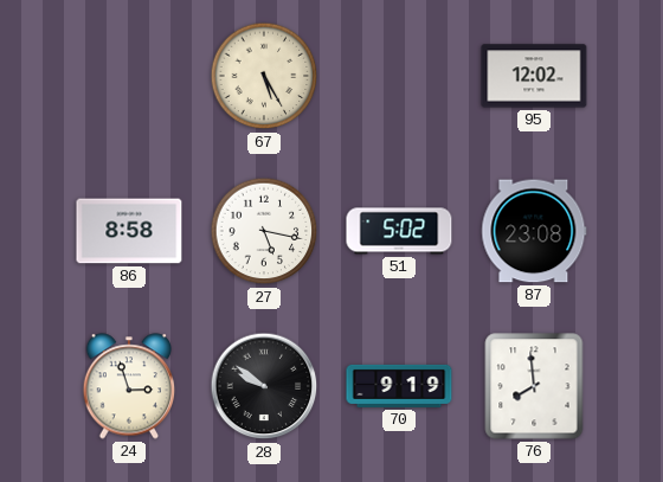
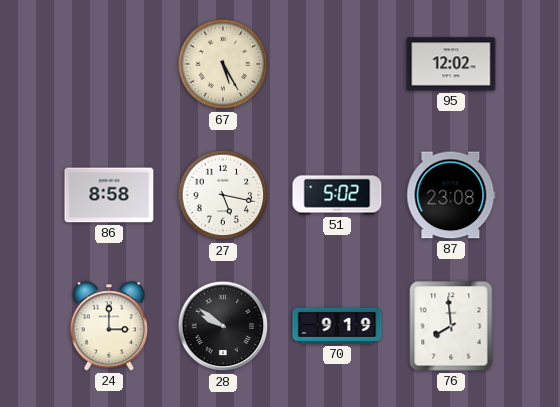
24: 2:57 -> 3:00
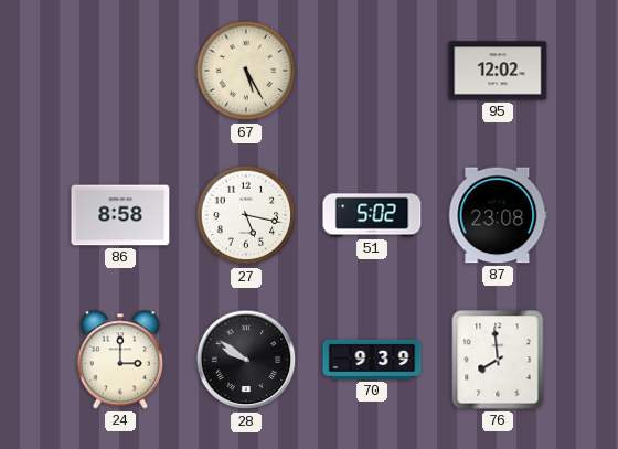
70: 9:19 -> 9:39
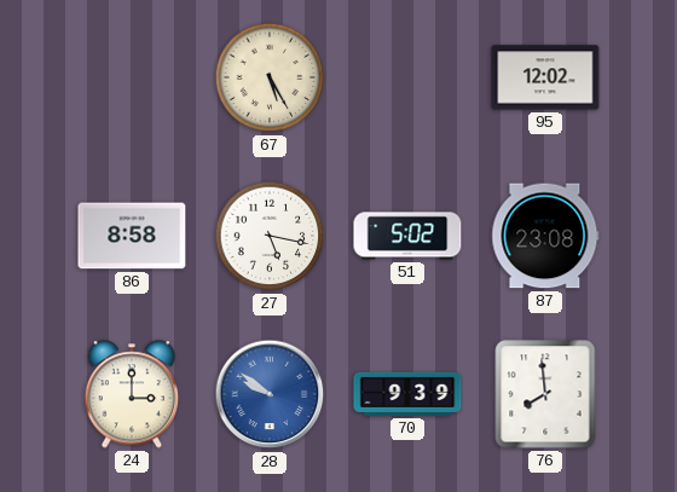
28 dial: black -> blue
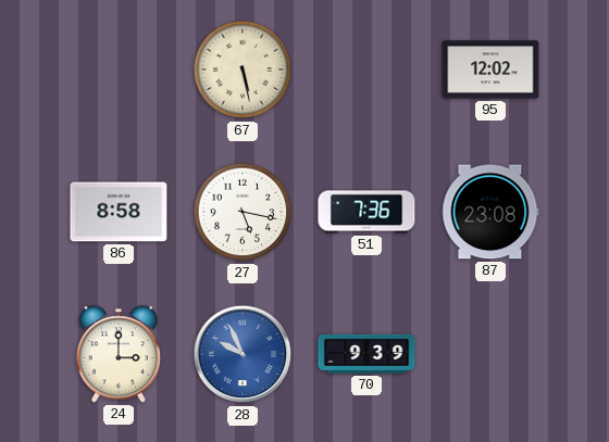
67: 5:25 -> 5:28
51: 5:02 -> 7:36
28: 9:51 -> 9:56
76: 7:59 -> none
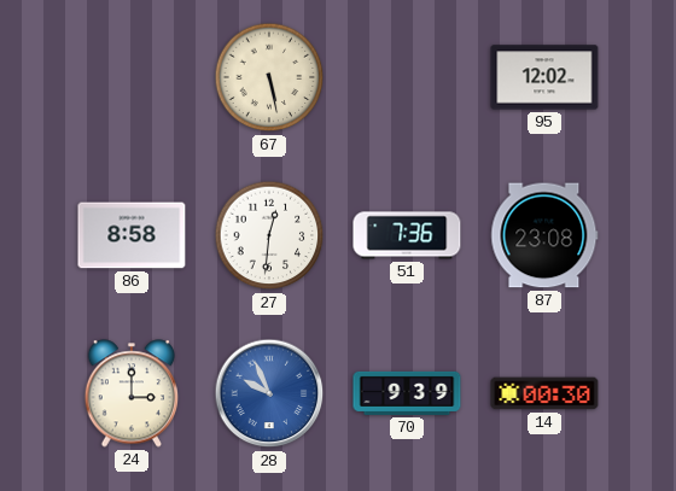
27: 5:17 -> 12:31
14: none -> 00:30
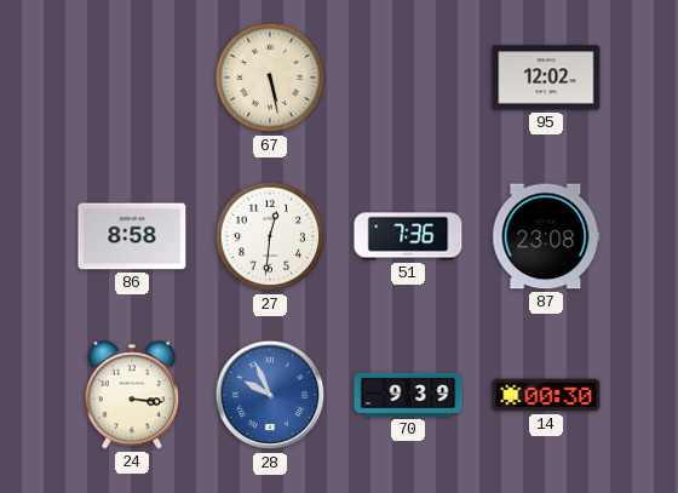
24: 3:00 -> 3:16
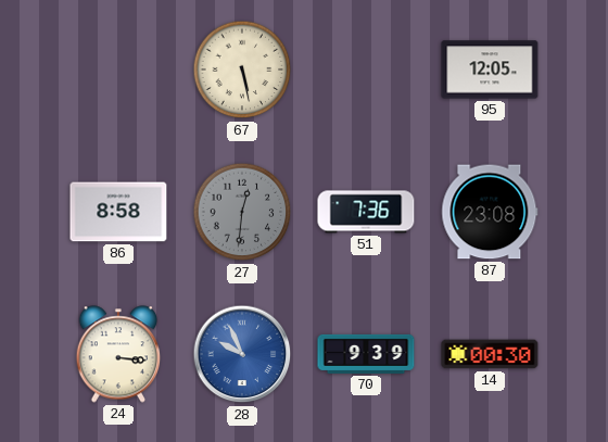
95: 12:02 -> 12:05
27 dial: white -> grey
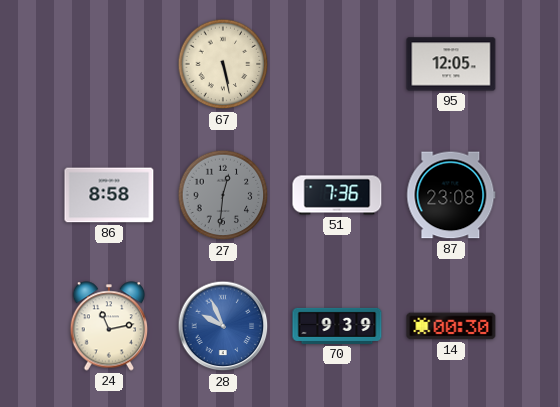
24: 3:16 -> 11:13
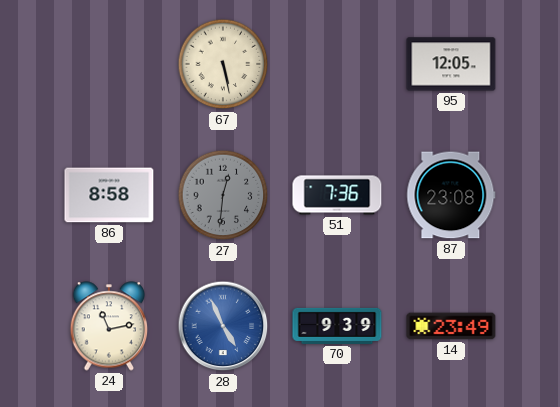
28: 9:56 -> 4:56
14: 00:30 -> 23:49
